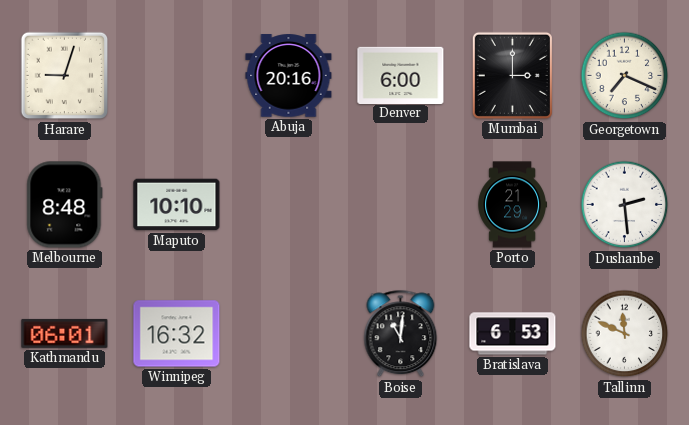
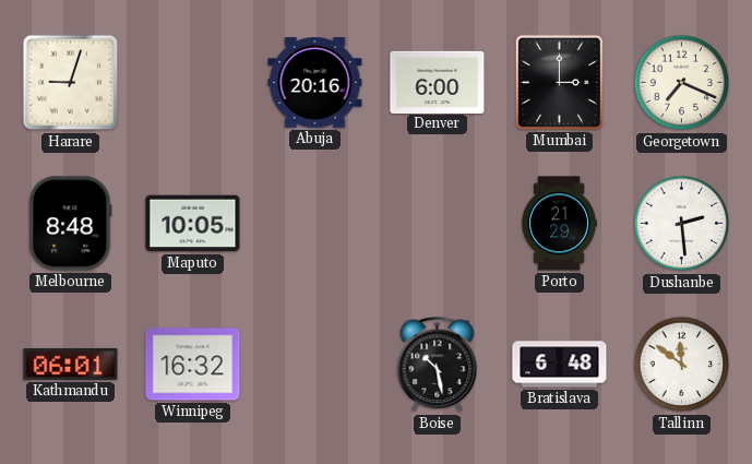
Maputo: 10:10 -> 10:05
Boise: 11:01 -> 10:28
Bratislava: 6:53 -> 6:48
Tallinn: 11:49 -> 11:51
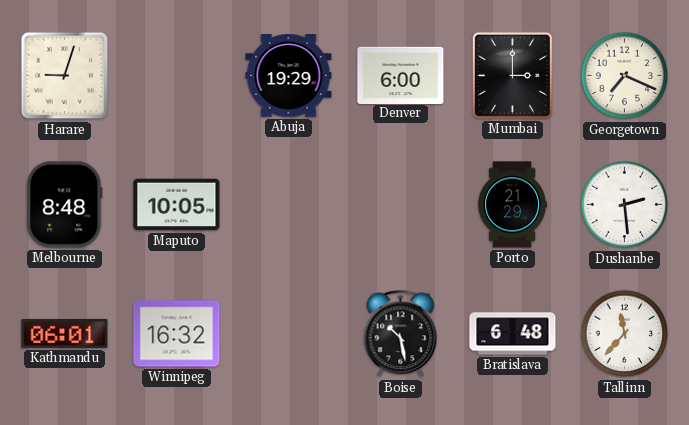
Abuja: 20:16 -> 19:29
Tallinn: 11:51 -> 11:37
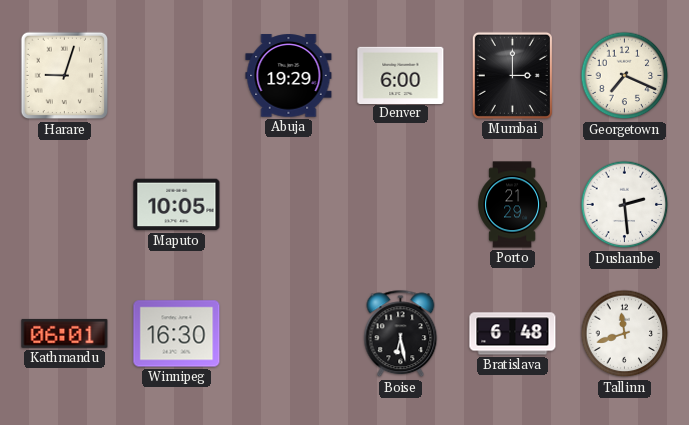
Melbourne: 8:48 -> none
Winnipeg: 16:32 -> 16:30
Boise: 10:28 -> 6:28
Tallinn: 11:37 -> 11:42
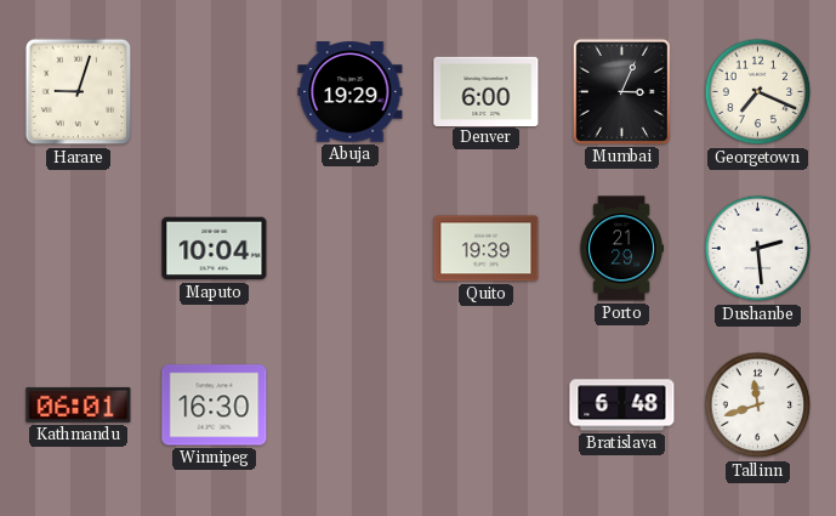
Mumbai: 3:00 -> 3:04
Maputo: 10:05 -> 10:04
Quito: none -> 19:39
Boise: 6:28 -> none
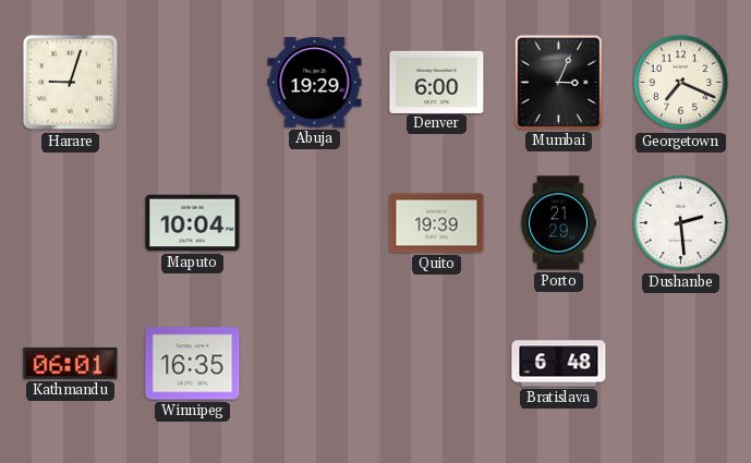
Winnipeg: 16:30 -> 16:35
Tallinn: 11:42 -> none
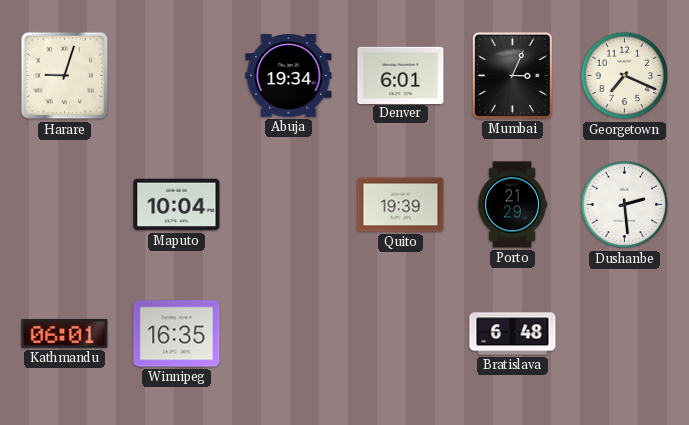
Abuja: 19:29 -> 19:34
Denver: 6:00 -> 6:01
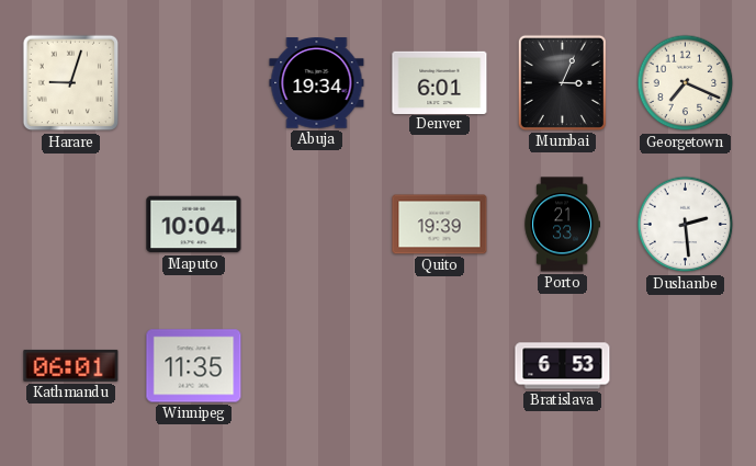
Porto: 21:29 -> 21:33
Winnipeg: 16:35 -> 11:35
Bratislava: 6:48 -> 6:53
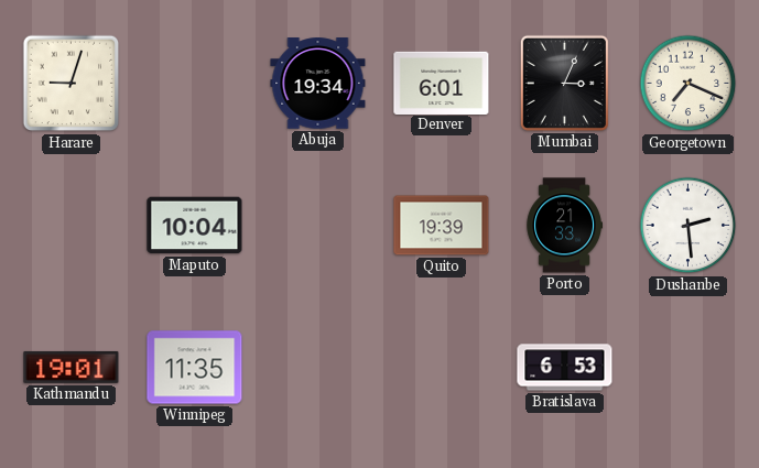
Kathmandu: 06:01 -> 19:01
